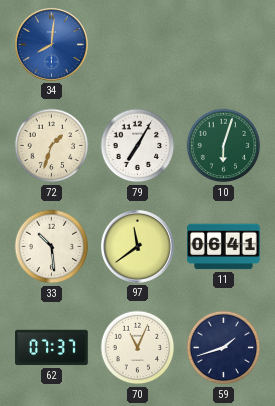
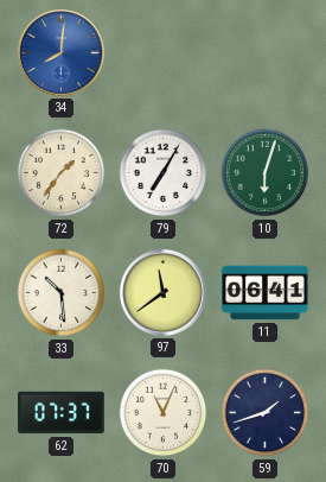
72: 1:33 -> 1:36
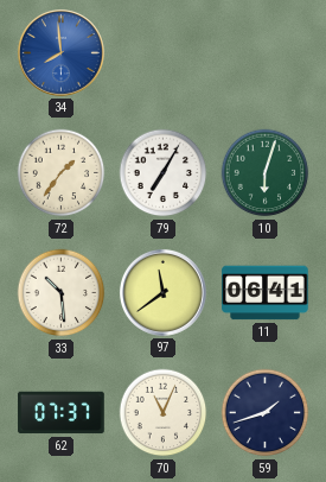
34: 8:01 -> 7:59
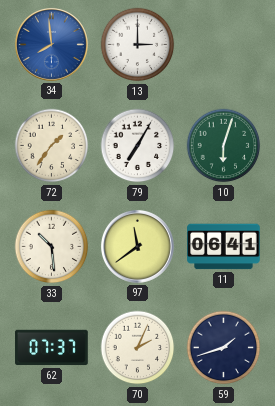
13: none -> 3:00
70: 11:04 -> 2:04
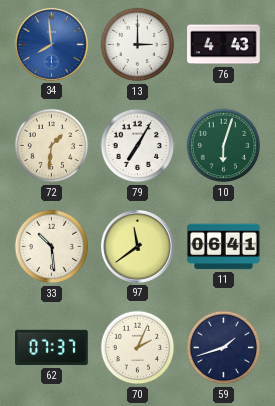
76: none -> 4:43
72: 1:36 -> 1:31
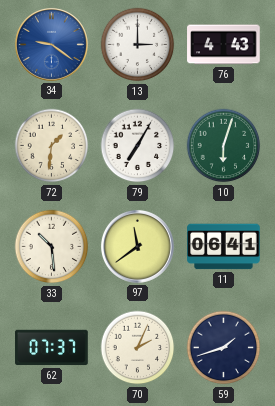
34: 7:59 -> 9:21
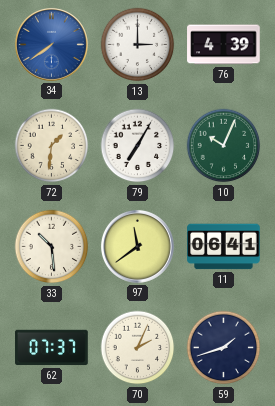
34: 9:21 -> 7:39
76: 4:43 -> 4:39
10: 6:03 -> 10:04
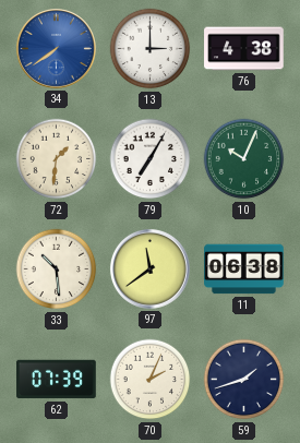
76: 4:39 -> 4:38
11: 06:41 -> 06:38
62: 07:37 -> 07:39
